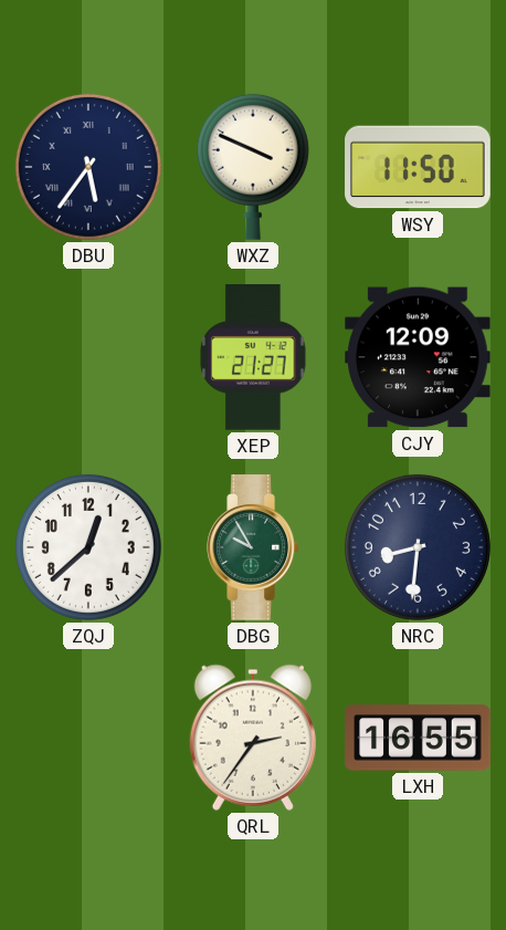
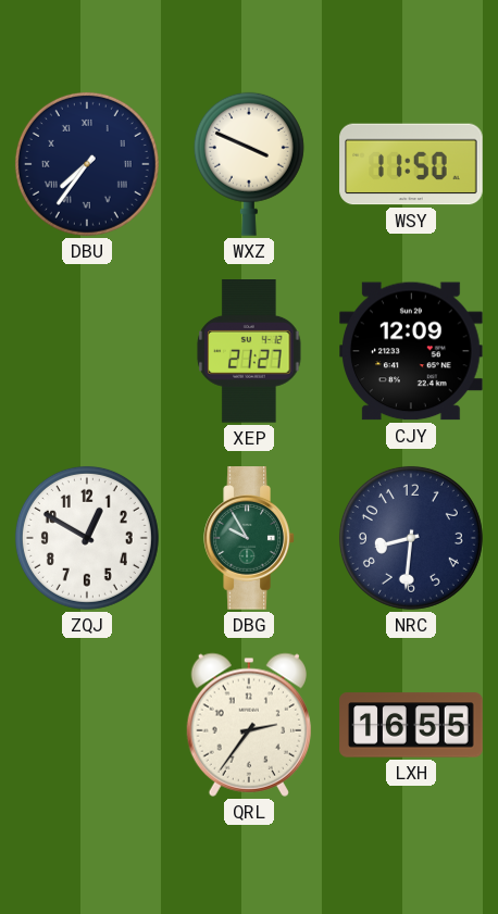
DBU: 5:36 -> 7:36
ZQJ: 12:38 -> 12:50
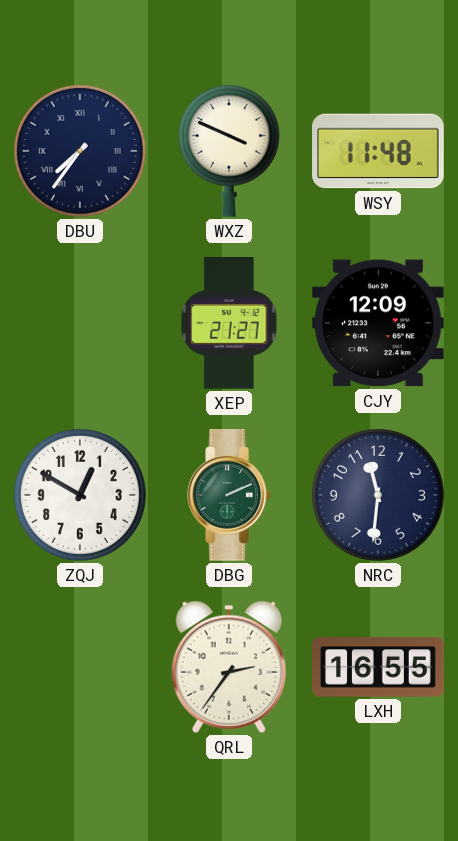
WSY: 11:50 -> 11:48
DBG: 9:55 -> 2:11
NRC: 8:31 -> 11:31
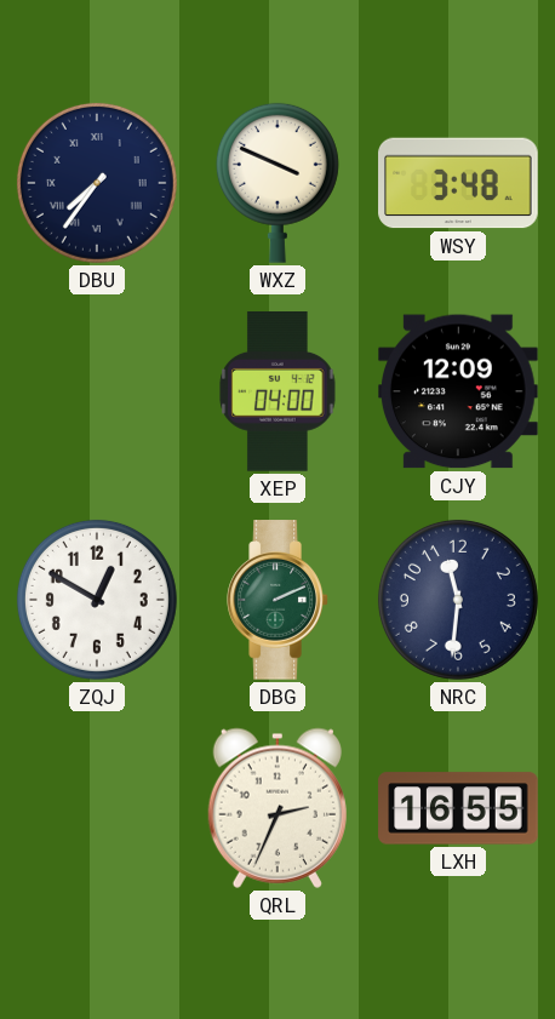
WSY: 11:48 -> 3:48
XEP: 21:27 -> 04:00
QRL: 2:36 -> 2:34
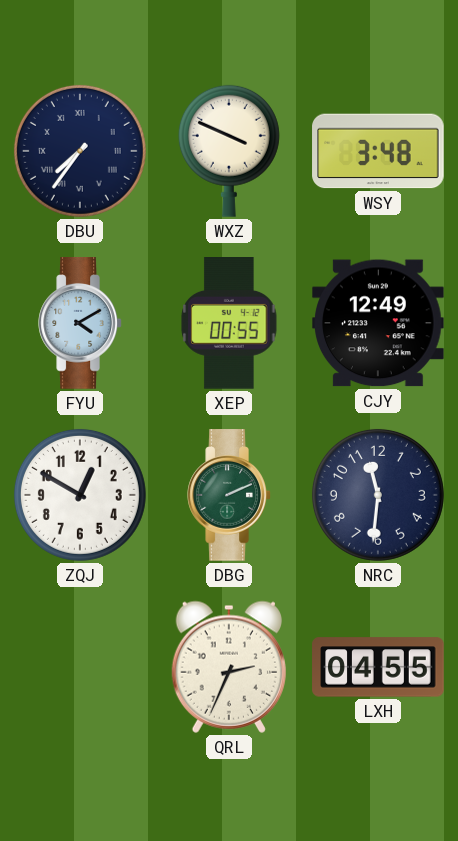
FYU: none -> 4:10
XEP: 04:00 -> 00:55
CJY: 12:09 -> 12:49
LXH: 16:55 -> 04:55
